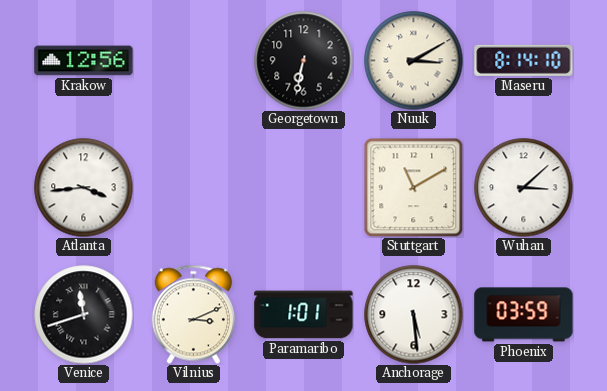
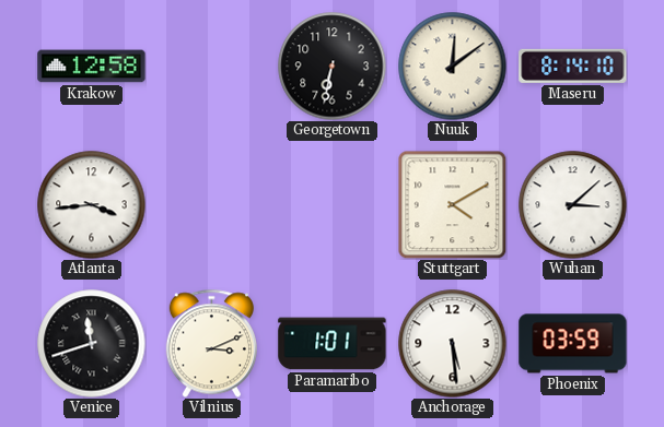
Krakow: 12:56 -> 12:58
Nuuk: 3:10 -> 12:09
Stuttgart: 11:10 -> 4:10
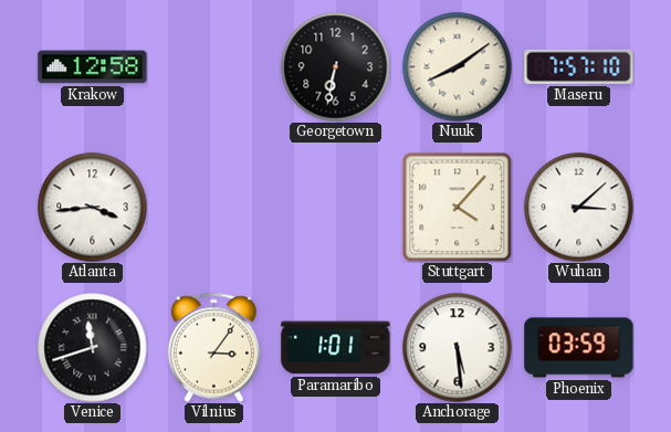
Nuuk: 12:09 -> 8:09
Maseru: 8:14 -> 7:57
Stuttgart: 4:10 -> 4:07
Vilnius: 3:11 -> 3:06
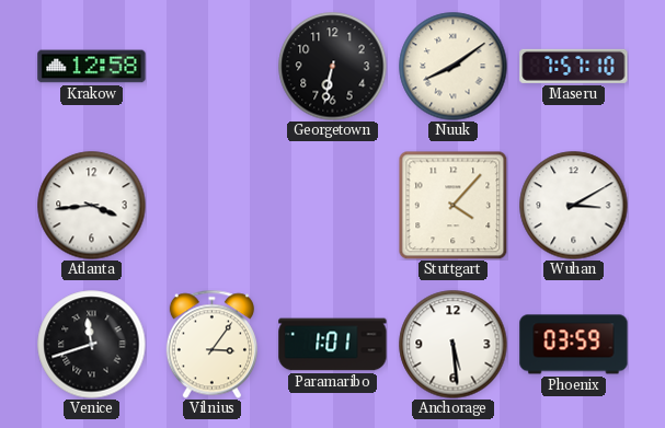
Wuhan: 3:08 -> 3:10
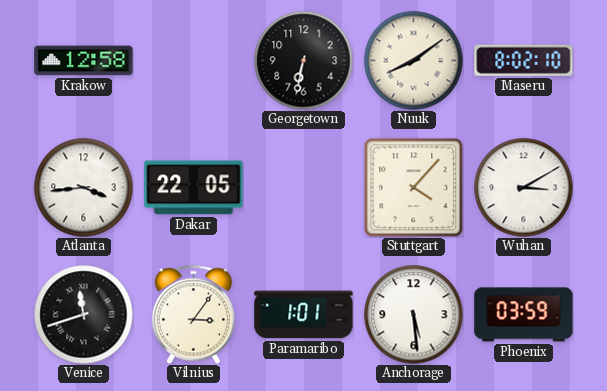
Maseru: 7:57 -> 8:02
Dakar: none -> 22:05
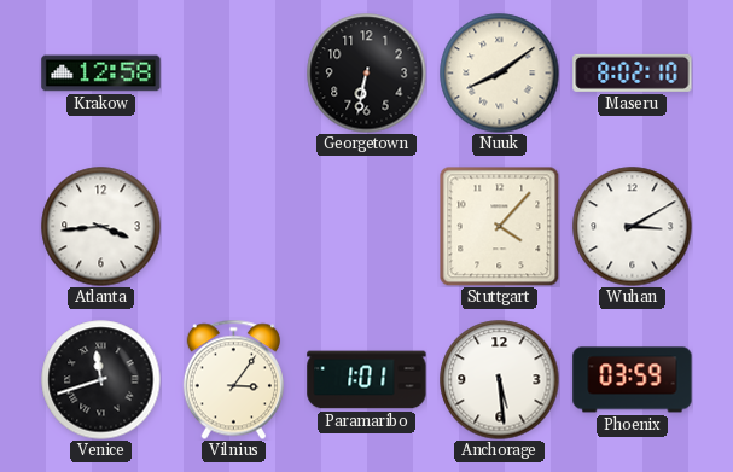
Dakar: 22:05 -> none
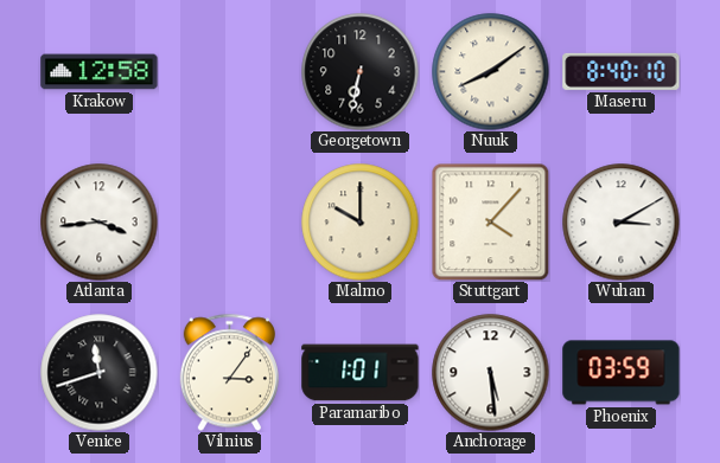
Maseru: 8:02 -> 8:40
Malmo: none -> 10:00
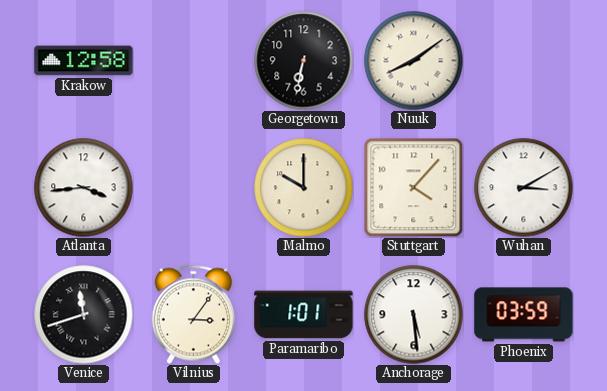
Maseru: 8:40 -> none
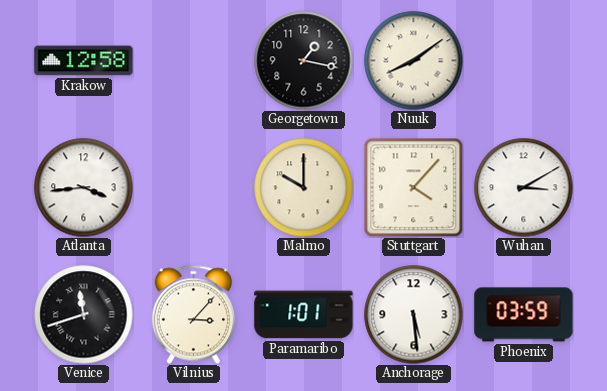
Georgetown: 6:32 -> 1:17
Vilnius: 3:06 -> 3:07
